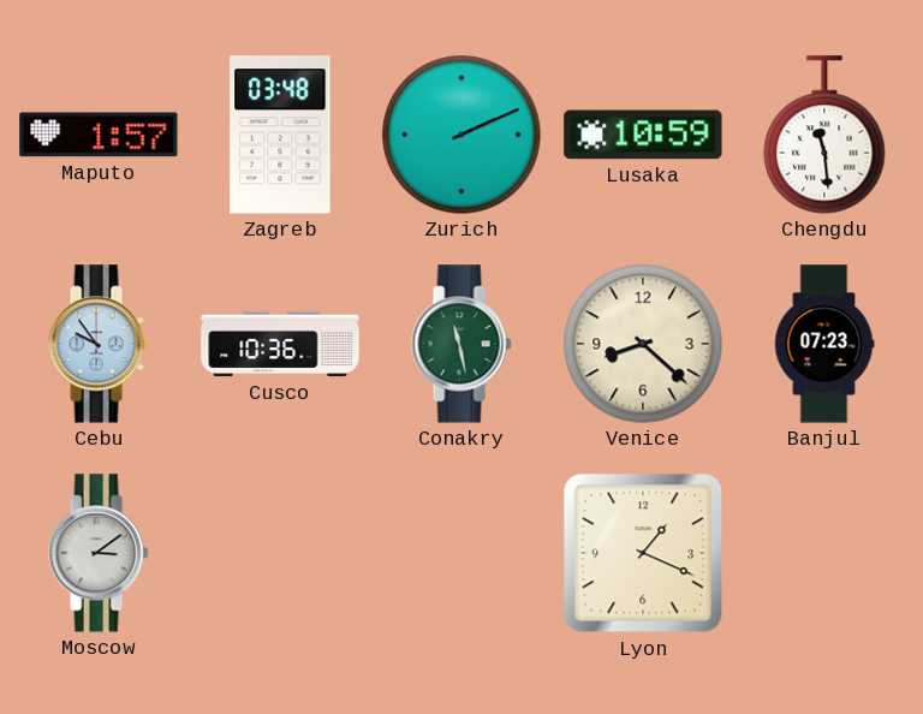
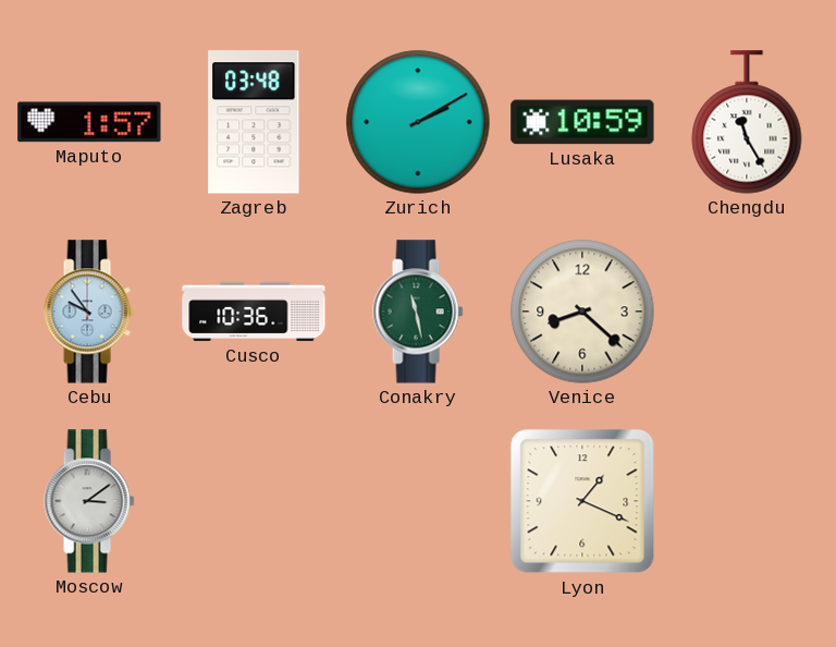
Zurich: 2:11 -> 2:10
Chengdu: 11:29 -> 11:25
Banjul: 07:23 -> none
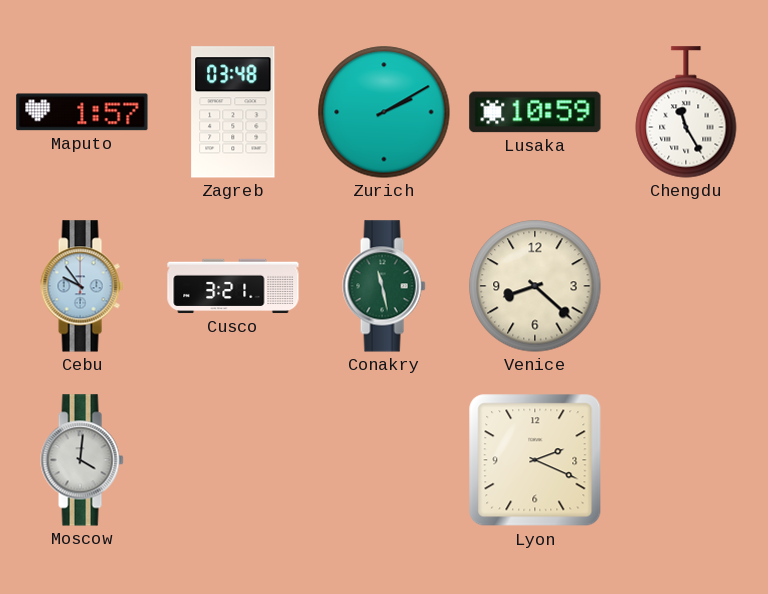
Cusco: 10:36 -> 3:21
Moscow: 3:09 -> 4:01
Lyon: 1:19 -> 2:19
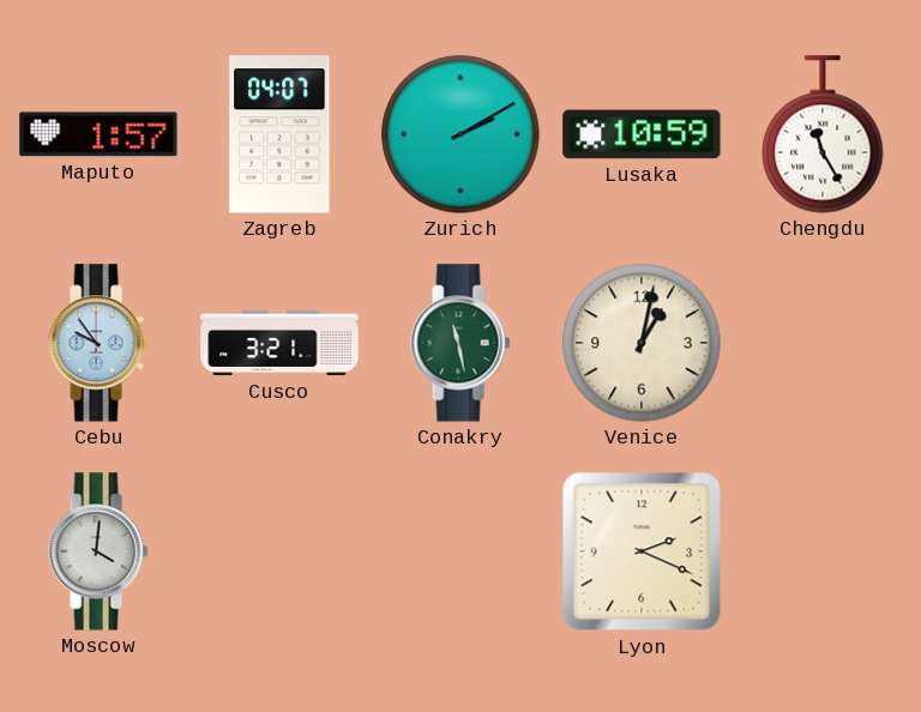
Zagreb: 03:48 -> 04:07
Venice: 8:22 -> 1:02
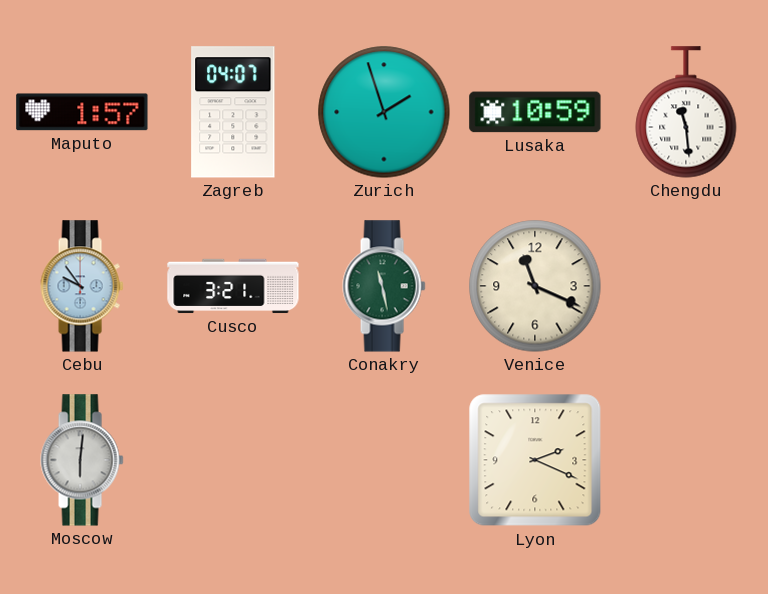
Zurich: 2:10 -> 1:57
Chengdu: 11:25 -> 11:29
Venice: 1:02 -> 11:19
Moscow: 4:01 -> 6:01
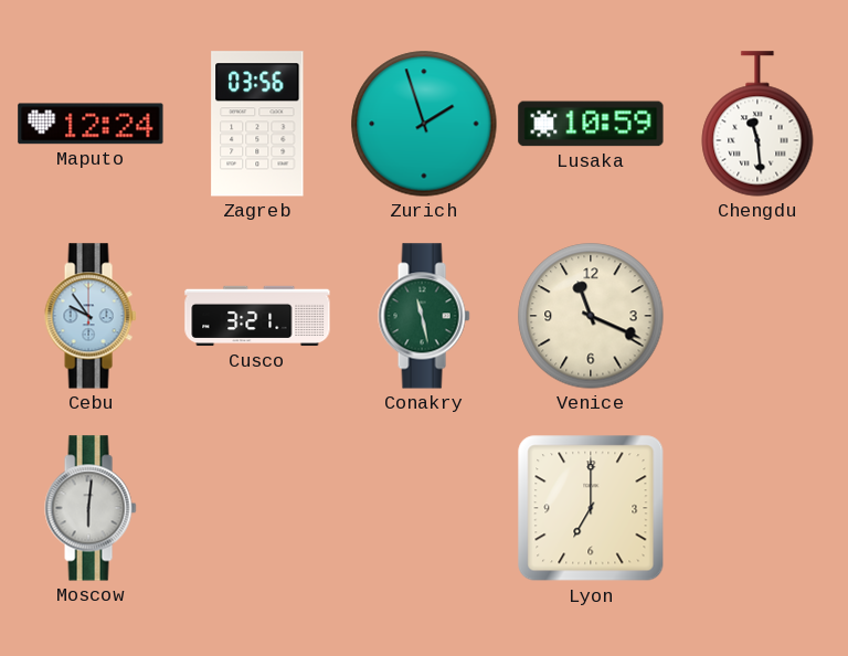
Maputo: 1:57 -> 12:24
Zagreb: 04:07 -> 03:56
Lyon: 2:19 -> 7:00
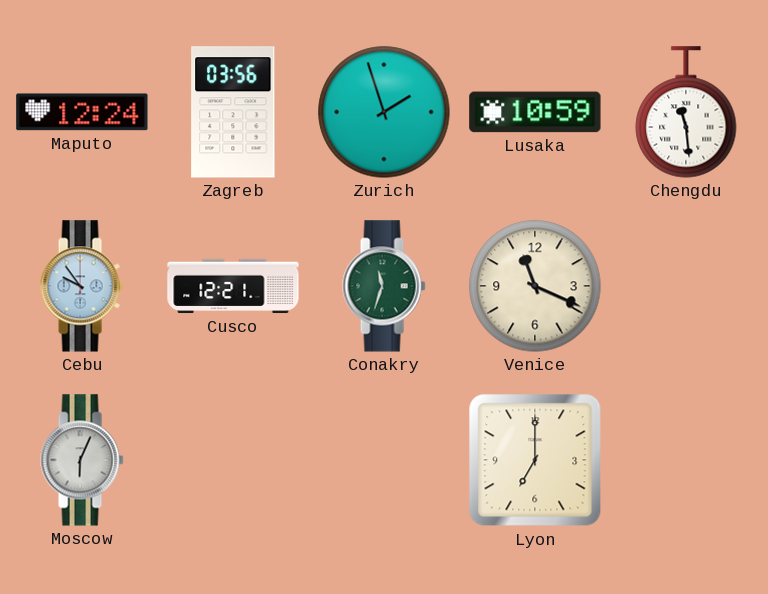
Cusco: 3:21 -> 12:21
Conakry: 11:28 -> 11:33
Moscow: 6:01 -> 6:04
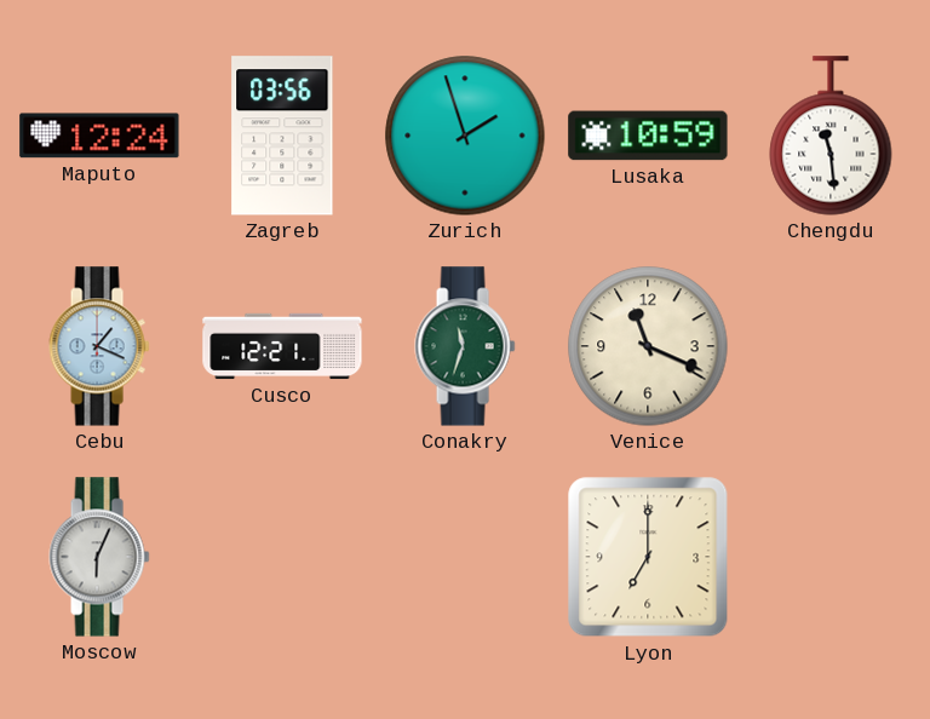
Cebu: 9:54 -> 1:19
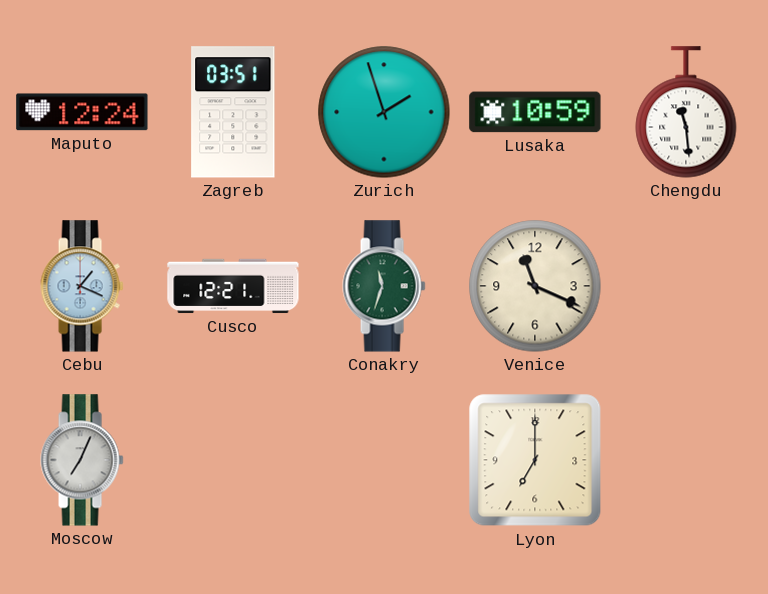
Zagreb: 03:56 -> 03:51
Moscow: 6:04 -> 7:04
